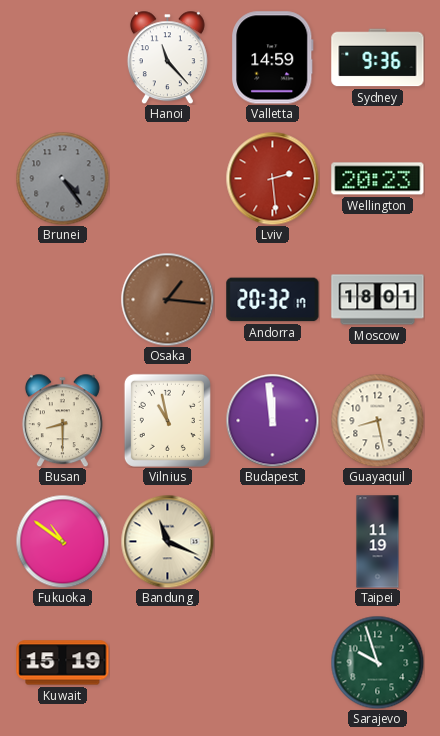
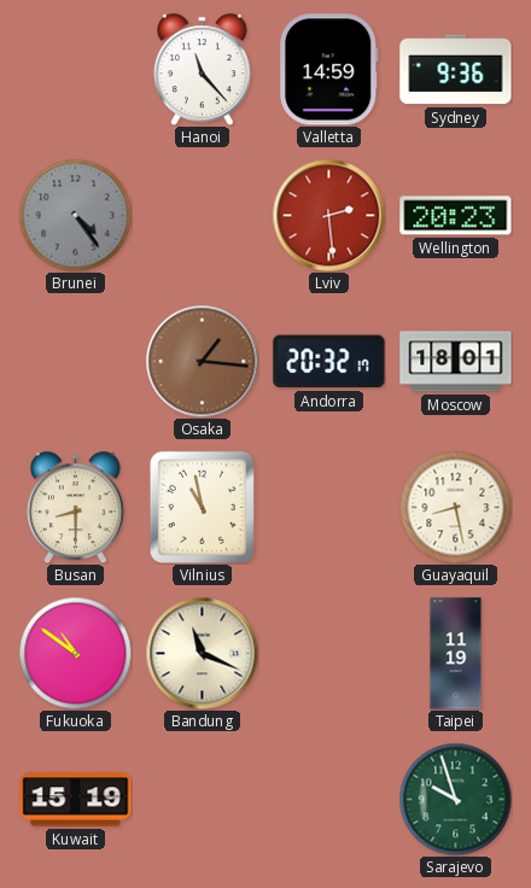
Budapest: 11:59 -> none
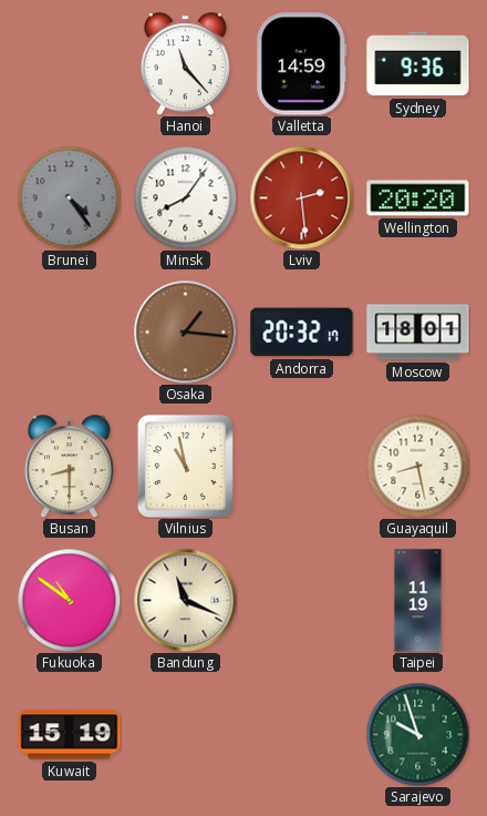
Minsk: none -> 8:06
Wellington: 20:23 -> 20:20
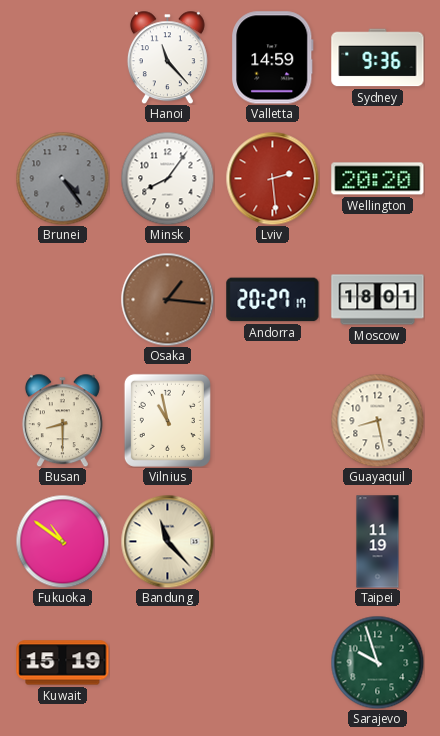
Andorra: 20:32 -> 20:27
Bandung: 11:19 -> 11:23
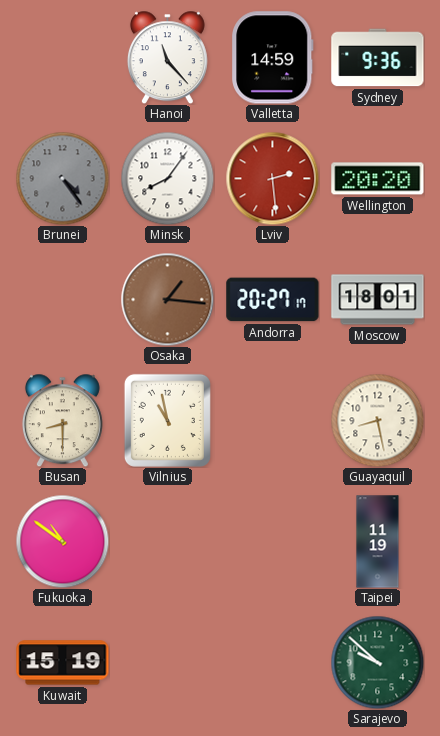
Bandung: 11:23 -> none
Sarajevo: 9:57 -> 9:52
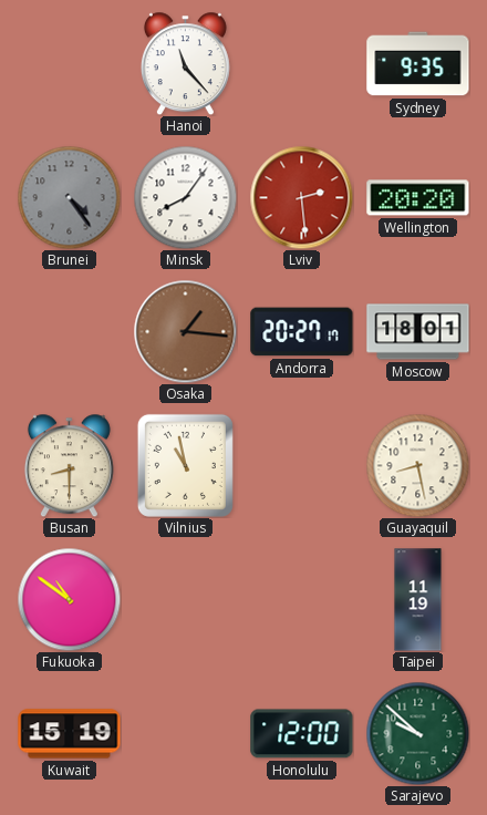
Valletta: 14:59 -> none
Sydney: 9:36 -> 9:35
Honolulu: none -> 12:00
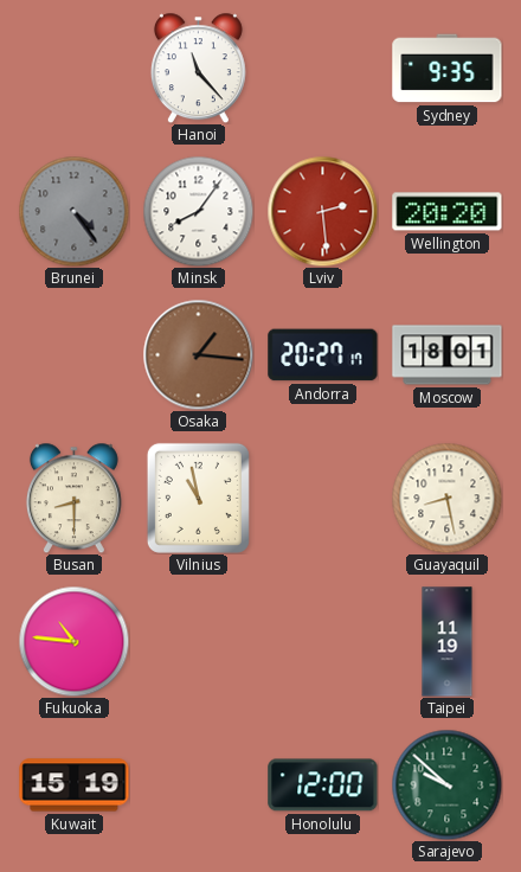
Fukuoka: 10:51 -> 10:46
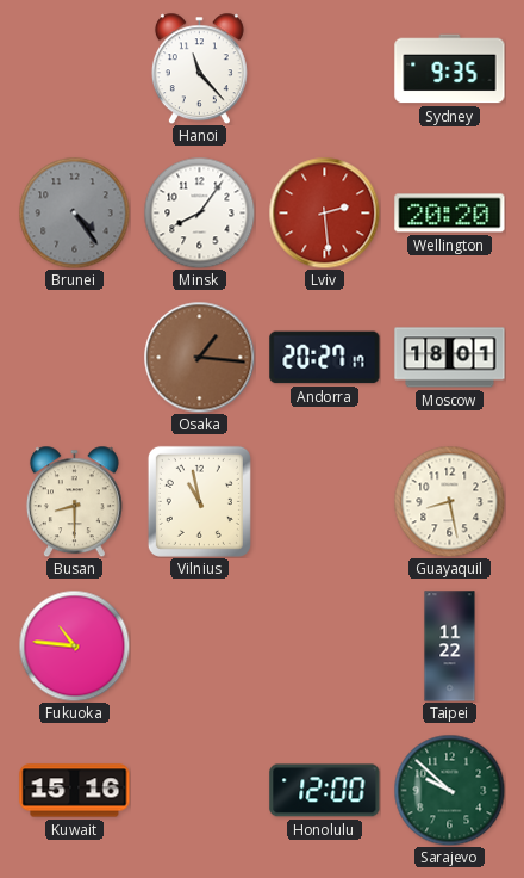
Taipei: 11:19 -> 11:22
Kuwait: 15:19 -> 15:16
